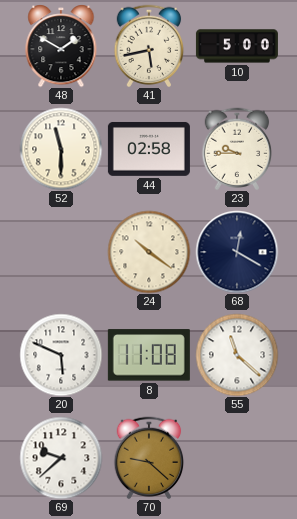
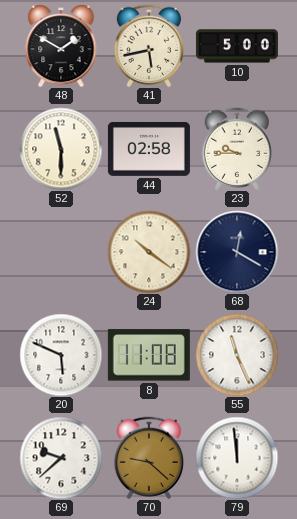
55: 11:22 -> 11:26
79: none -> 11:59
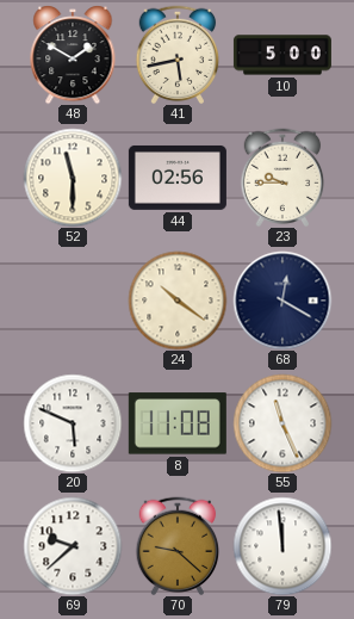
44: 02:58 -> 02:56
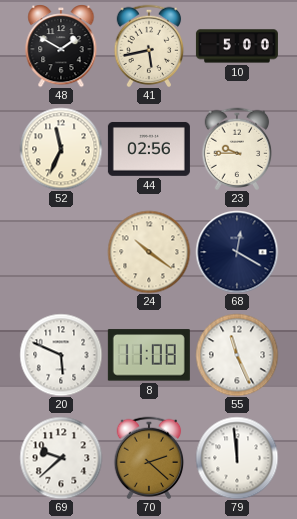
52: 11:30 -> 11:34
70: 9:22 -> 2:22
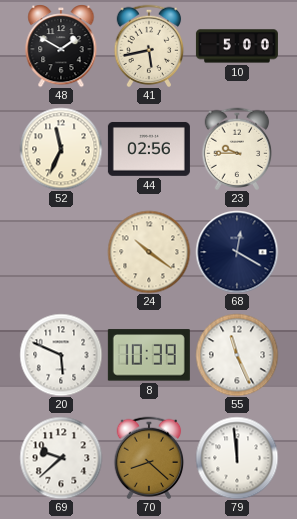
8: 11:08 -> 10:39
70: 2:22 -> 8:22
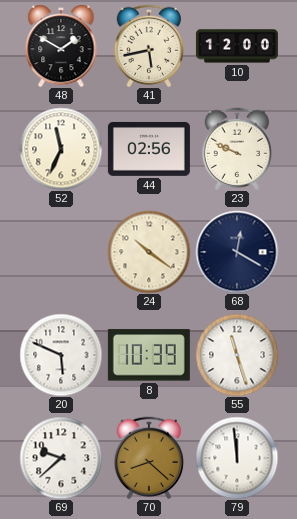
10: 5:00 -> 12:00
23: 9:45 -> 9:49
55: 11:26 -> 11:27
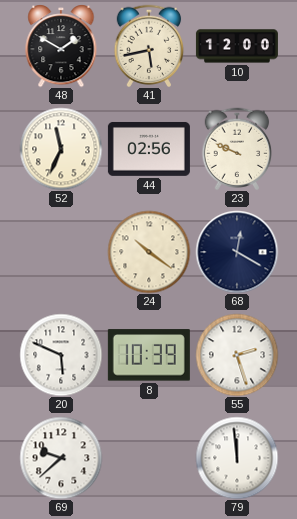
55: 11:27 -> 2:27
70: 8:22 -> none
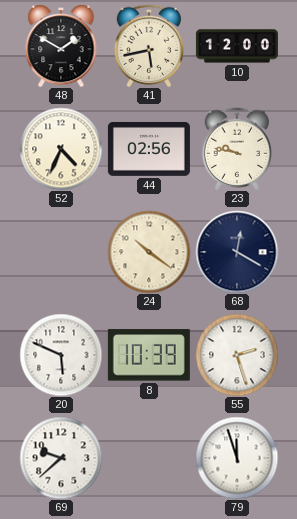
52: 11:34 -> 4:34
23: 9:49 -> 9:47
79: 11:59 -> 11:57
